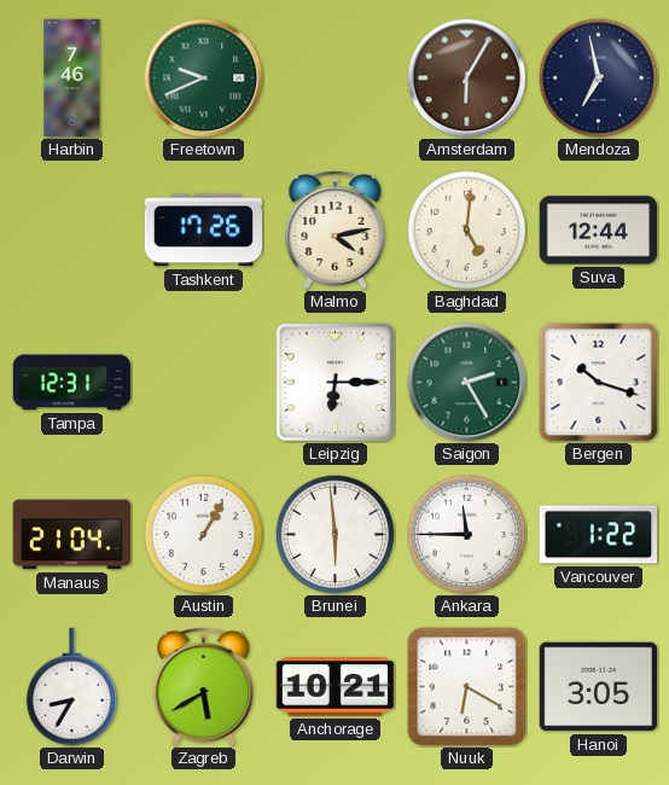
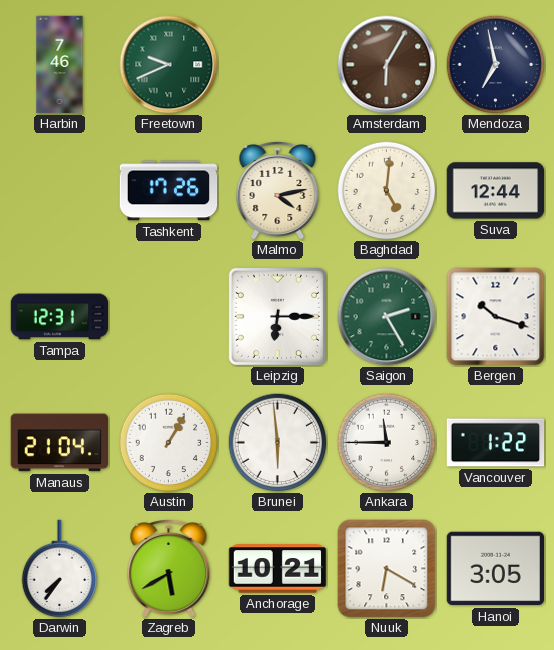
Darwin: 8:35 -> 7:36
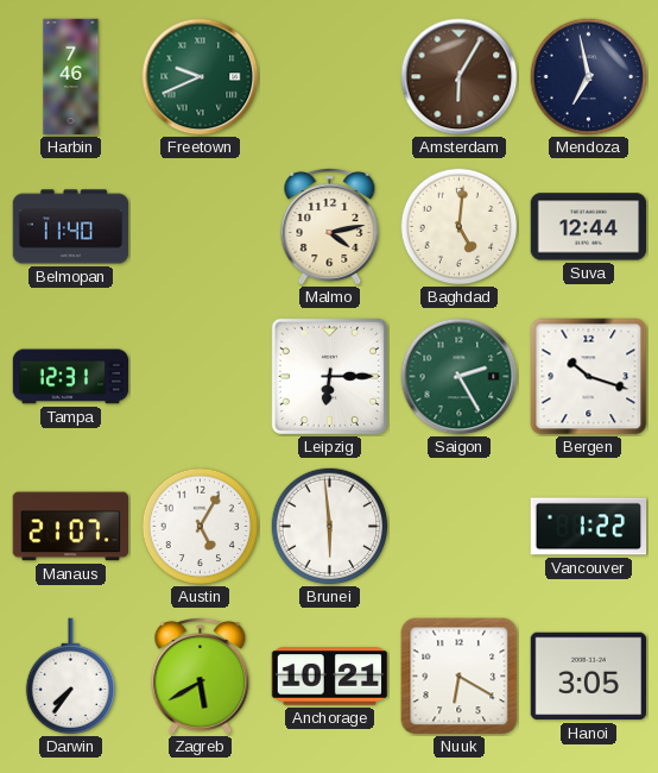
Belmopan: none -> 11:40
Tashkent: 17:26 -> none
Manaus: 21:04 -> 21:07
Austin: 1:05 -> 5:05
Ankara: 11:45 -> none
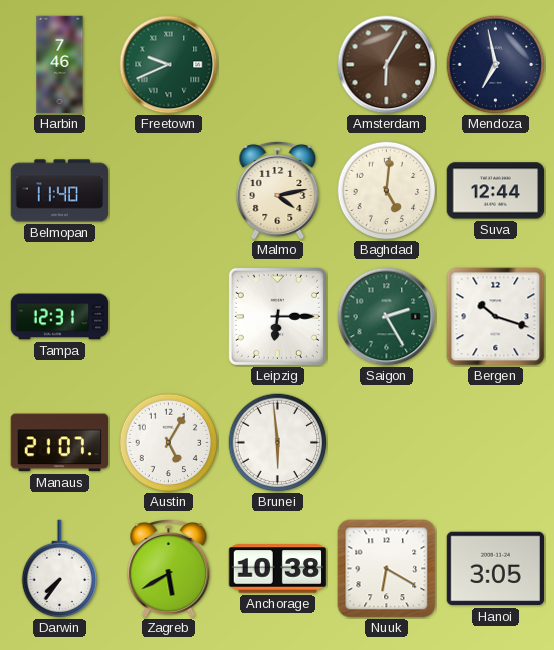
Vancouver: 1:22 -> none
Anchorage: 10:21 -> 10:38
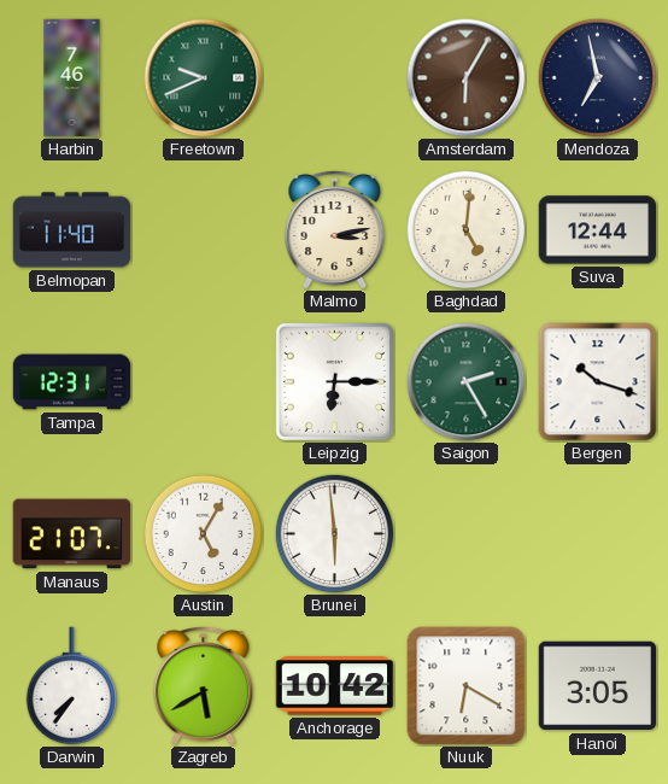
Malmo: 4:13 -> 3:13
Anchorage: 10:38 -> 10:42
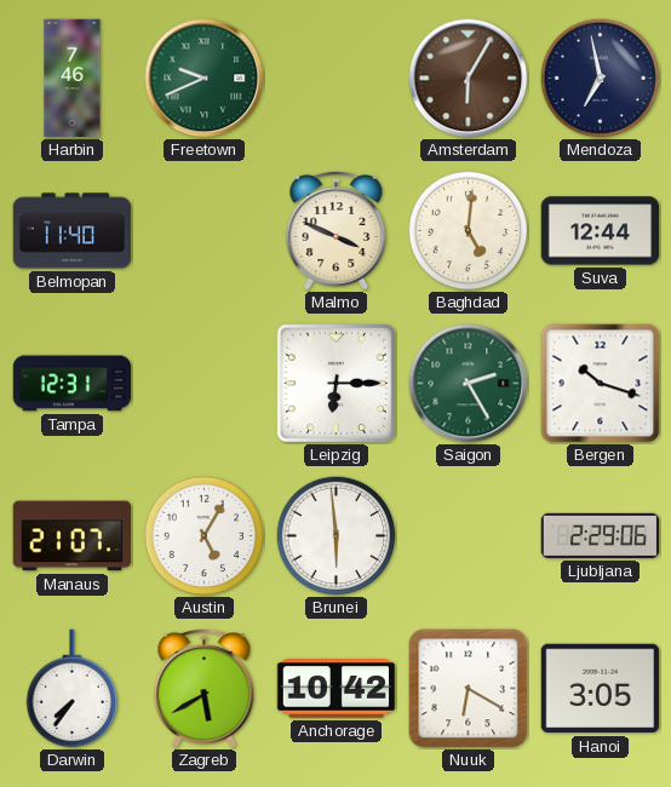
Malmo: 3:13 -> 3:49
Ljubljana: none -> 2:29
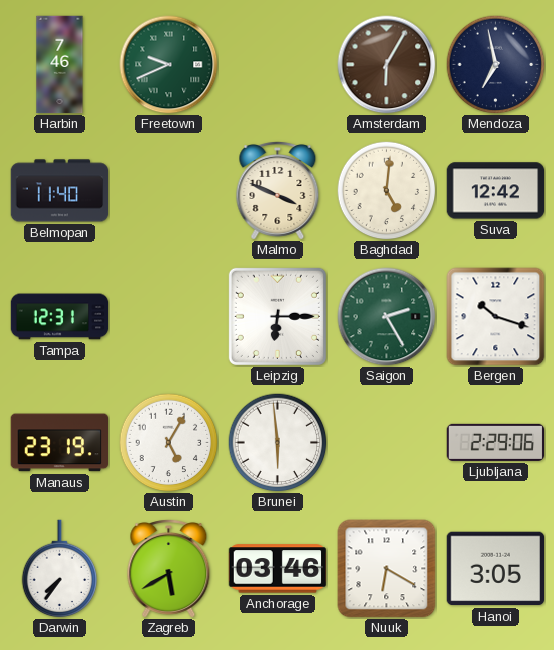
Suva: 12:44 -> 12:42
Manaus: 21:07 -> 23:19
Anchorage: 10:42 -> 03:46
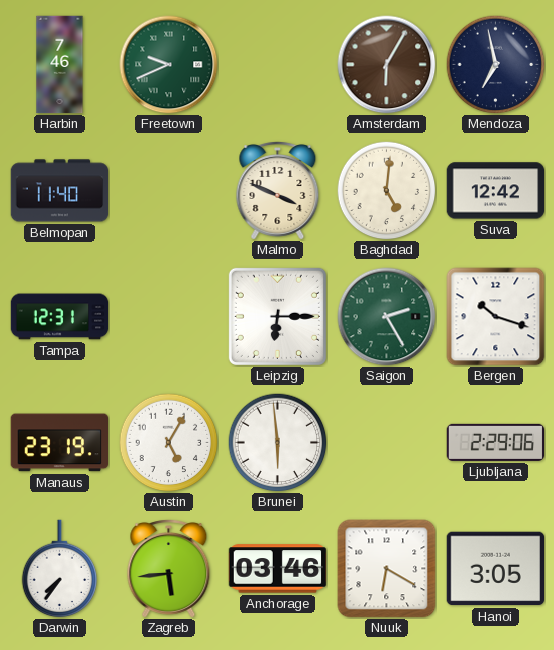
Zagreb: 5:40 -> 5:44
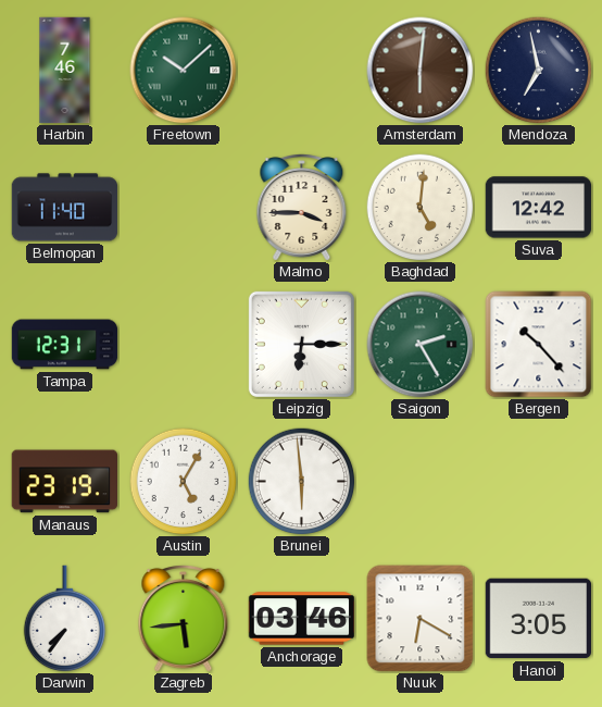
Freetown: 9:41 -> 10:08
Amsterdam: 6:05 -> 6:01
Malmo: 3:49 -> 3:45
Bergen: 10:18 -> 10:23
Ljubljana: 2:29 -> none
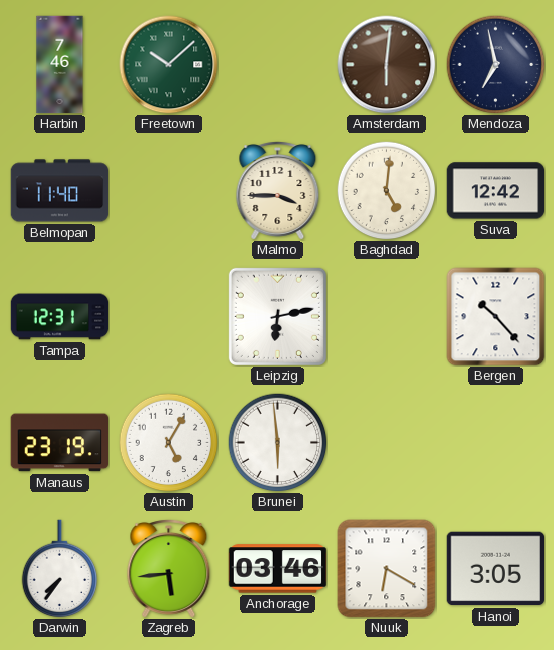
Leipzig: 6:15 -> 6:13
Saigon: 2:25 -> none
